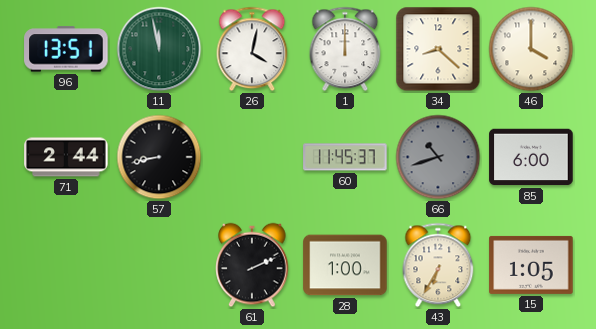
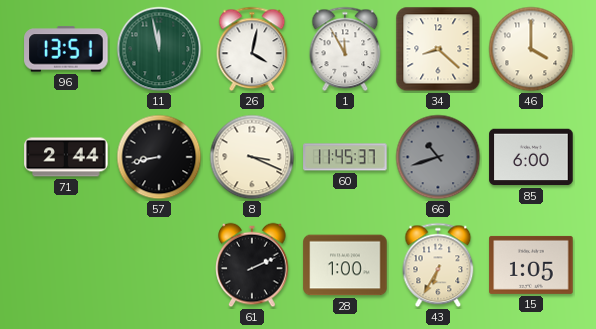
1: 12:00 -> 11:55
8: none -> 3:19
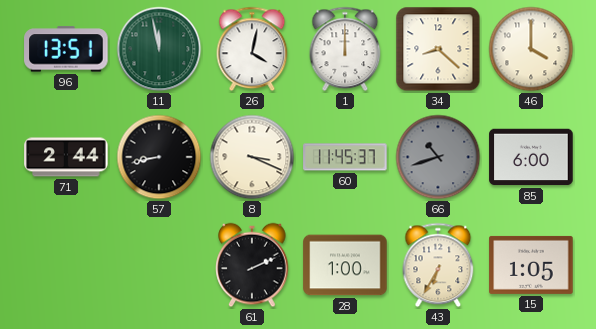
1: 11:55 -> 12:00
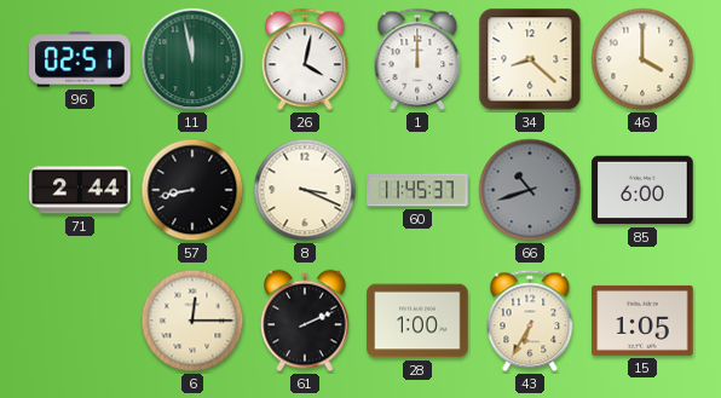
96: 13:51 -> 02:51
6: none -> 12:15
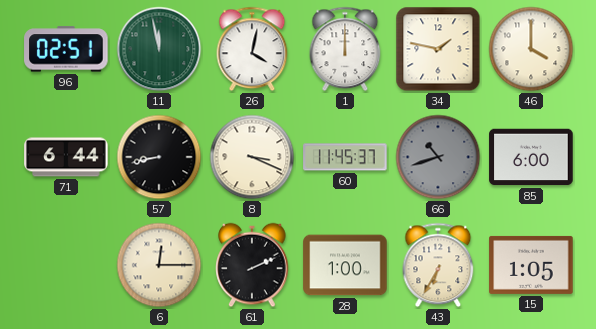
34: 8:22 -> 1:47
71: 2:44 -> 6:44
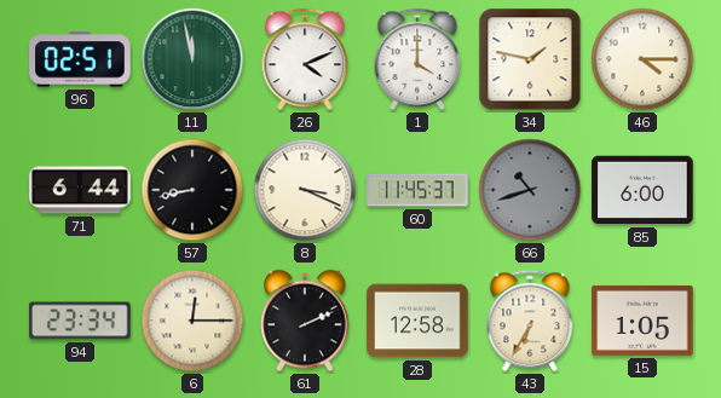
26: 4:02 -> 4:11
1: 12:00 -> 4:00
46: 4:00 -> 4:15
94: none -> 23:34
28: 1:00 -> 12:58
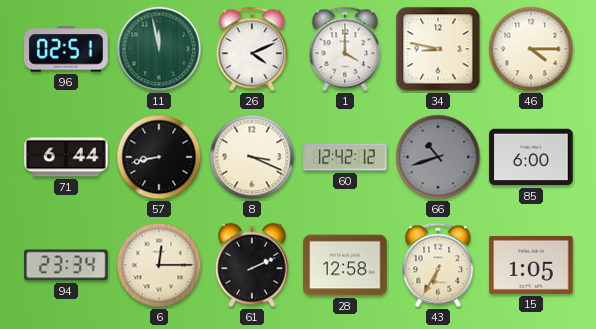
34: 1:47 -> 8:47
60: 11:45 -> 12:42
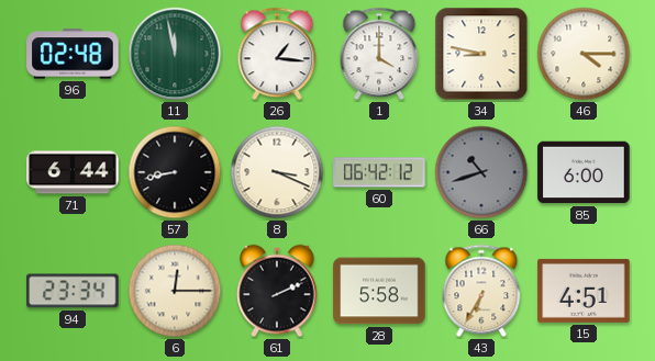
96: 02:51 -> 02:48
26: 4:11 -> 1:16
60: 12:42 -> 06:42
28: 12:58 -> 5:58
15: 1:05 -> 4:51
